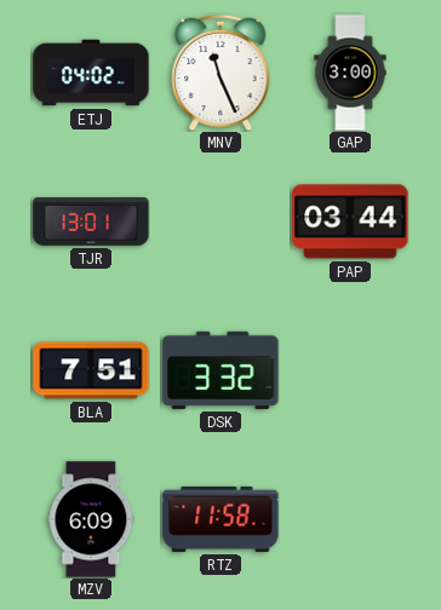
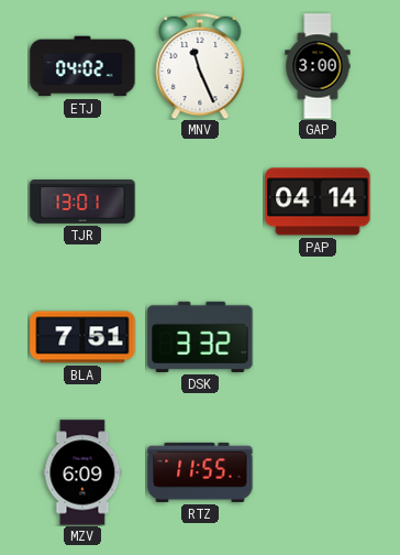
PAP: 03:44 -> 04:14
RTZ: 11:58 -> 11:55
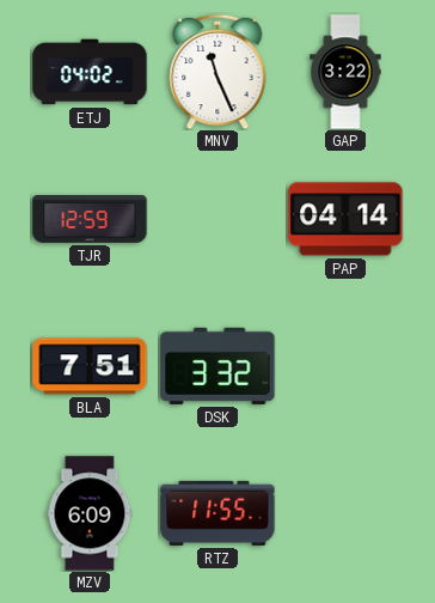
GAP: 3:00 -> 3:22
TJR: 13:01 -> 12:59
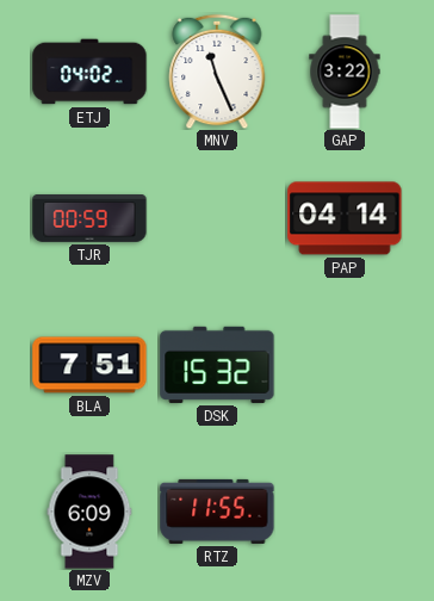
TJR: 12:59 -> 00:59
DSK: 3:32 -> 15:32
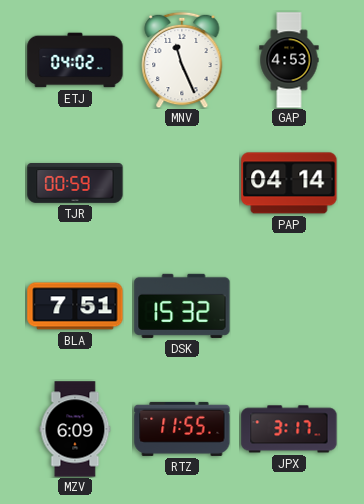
GAP: 3:22 -> 4:53
JPX: none -> 3:17
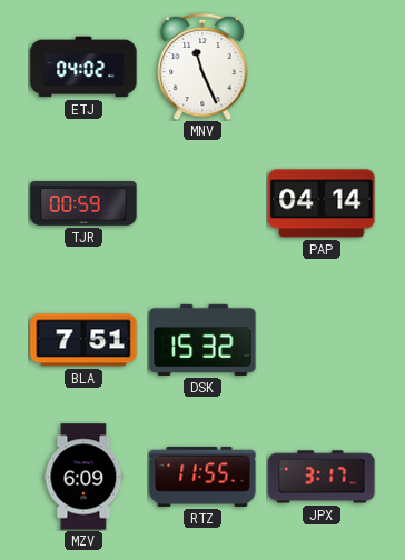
GAP: 4:53 -> none
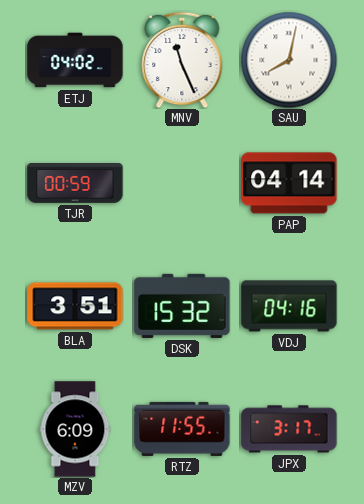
SAU: none -> 8:02
BLA: 7:51 -> 3:51
VDJ: none -> 04:16
